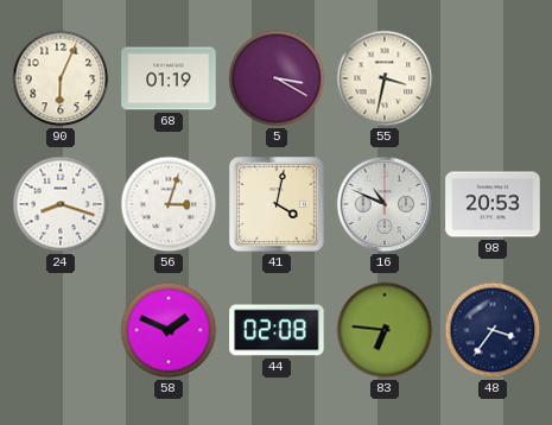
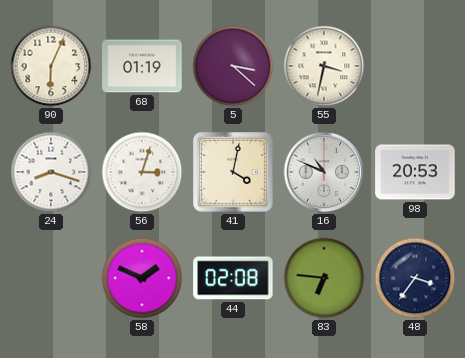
5: 3:20 -> 3:22
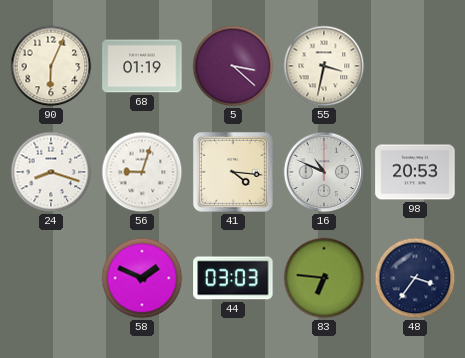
56: 3:03 -> 9:03
41: 4:02 -> 4:16
44: 02:08 -> 03:03
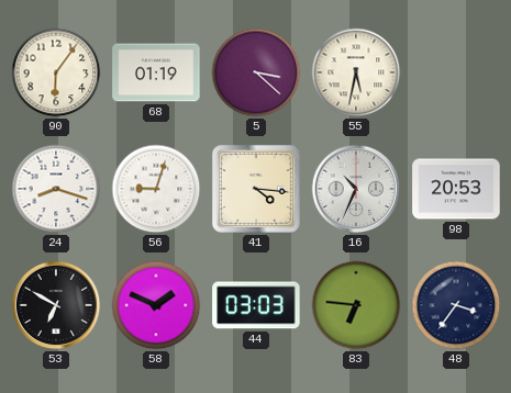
90: 6:04 -> 6:06
55: 3:32 -> 5:32
16: 10:49 -> 10:34
53: none -> 6:50
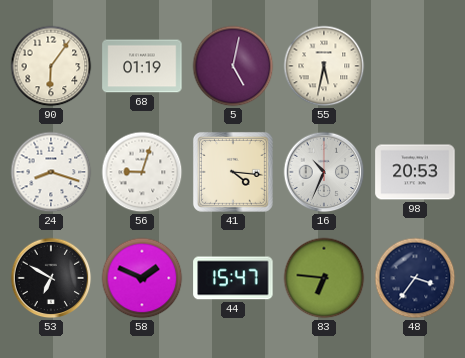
5: 3:22 -> 5:02
44: 03:03 -> 15:47
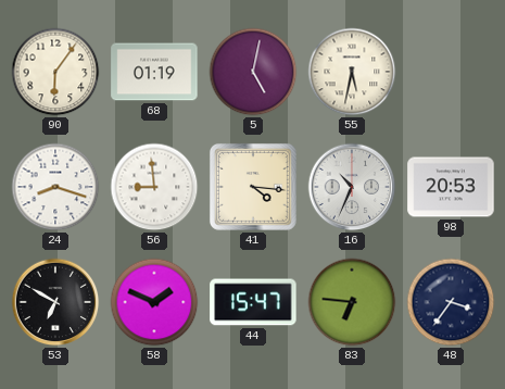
56: 9:03 -> 8:59
